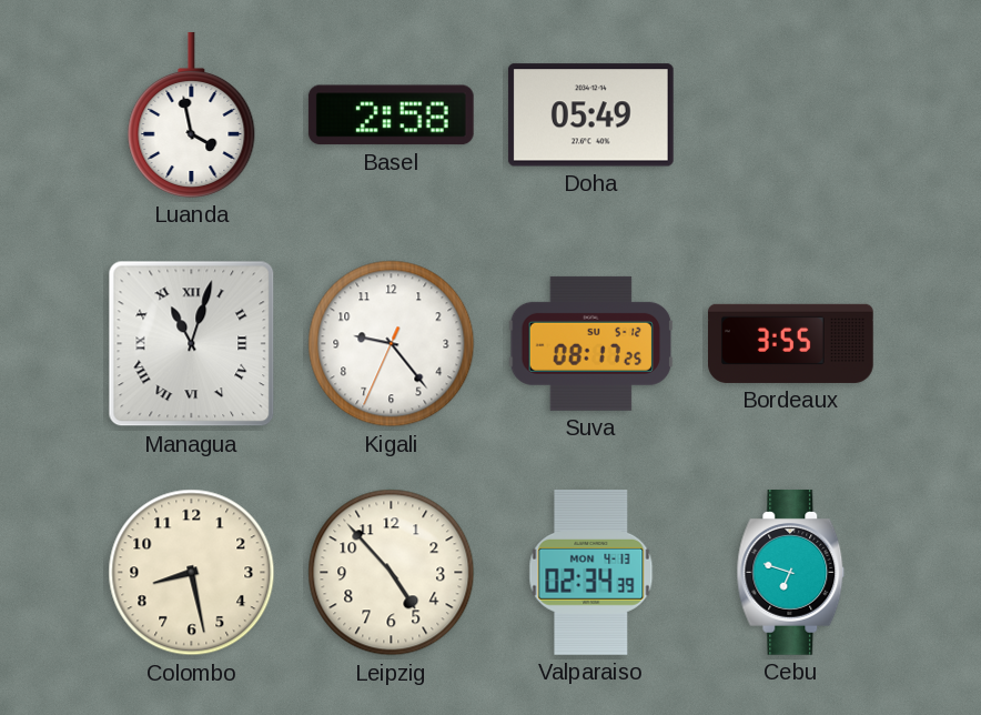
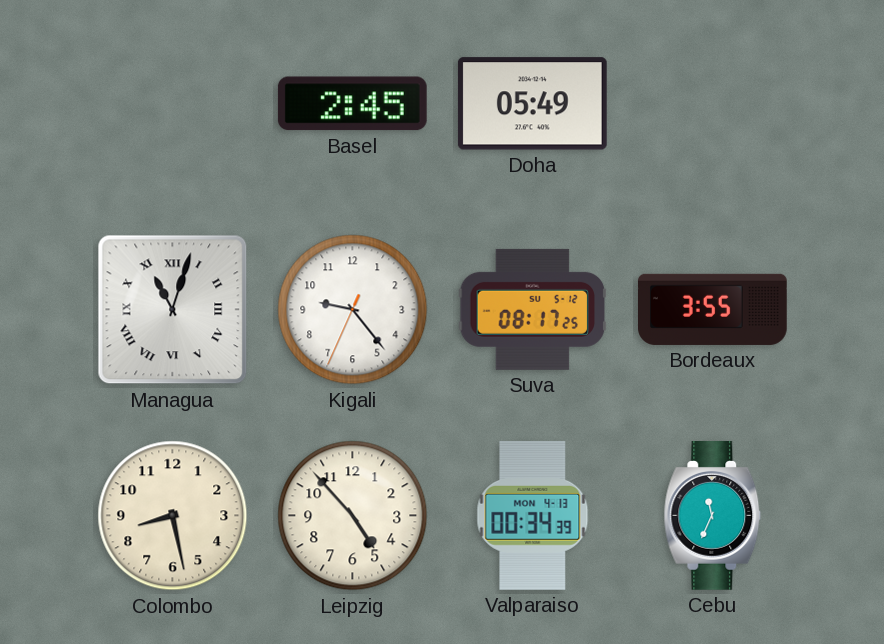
Luanda: 3:58 -> none
Basel: 2:58 -> 2:45
Valparaiso: 02:34 -> 00:34
Cebu: 6:48 -> 11:34
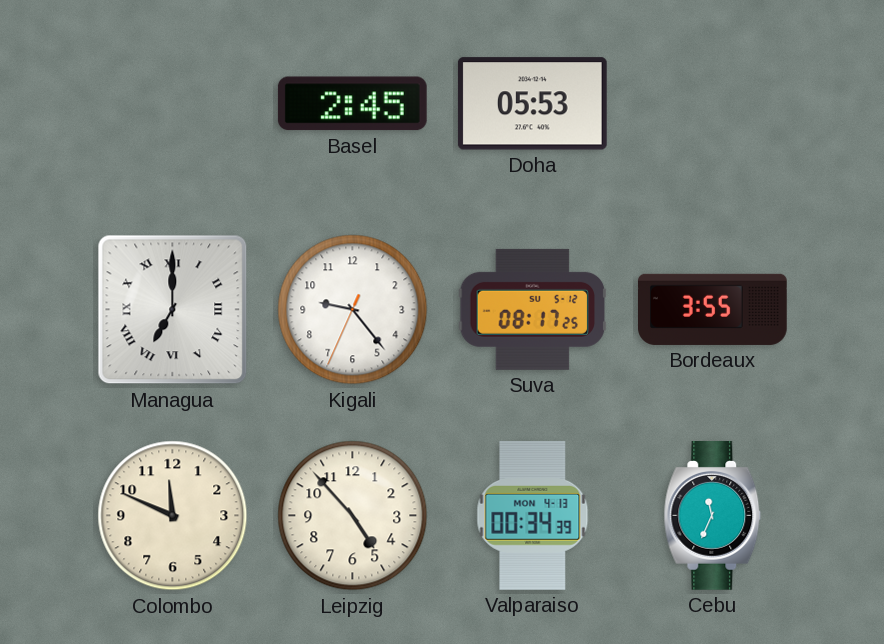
Doha: 05:49 -> 05:53
Managua: 11:03 -> 7:00
Colombo: 8:28 -> 11:49
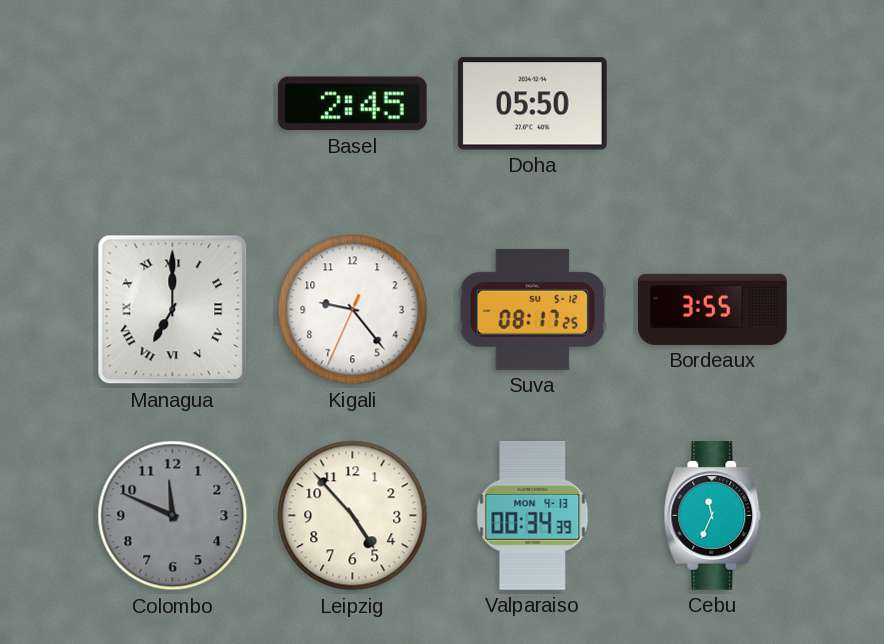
Doha: 05:53 -> 05:50
Colombo dial: cream -> grey
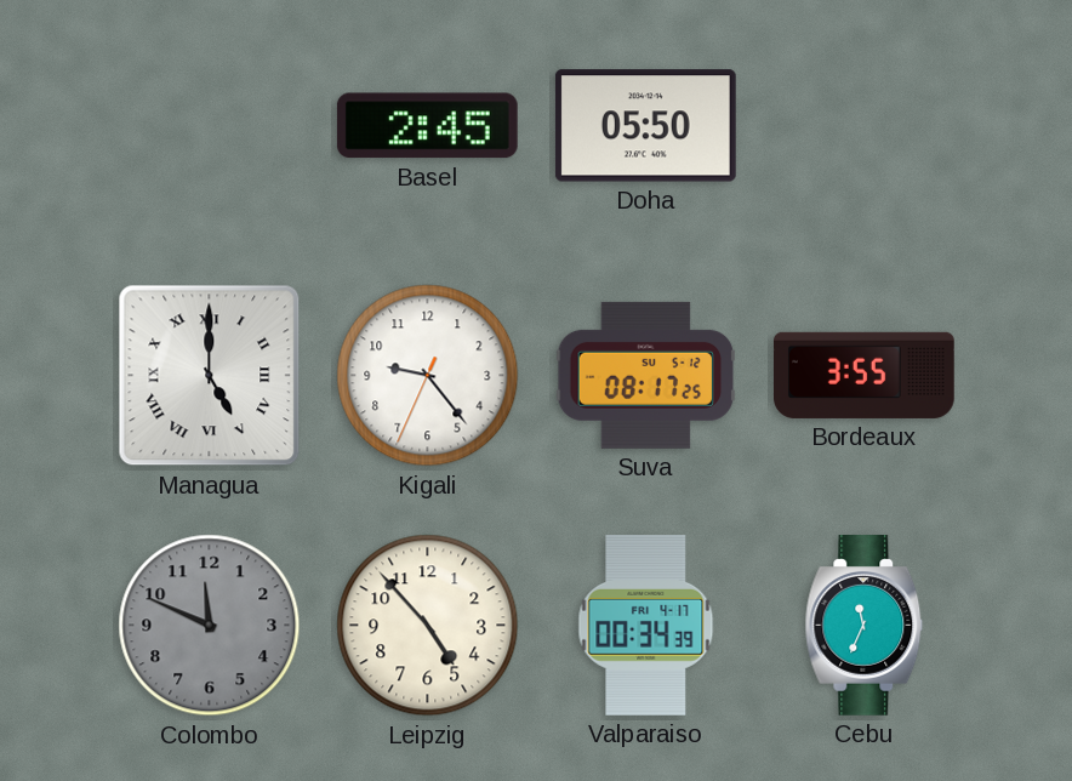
Managua: 7:00 -> 5:00
Valparaiso date: MON 4-13 -> FRI 4-17
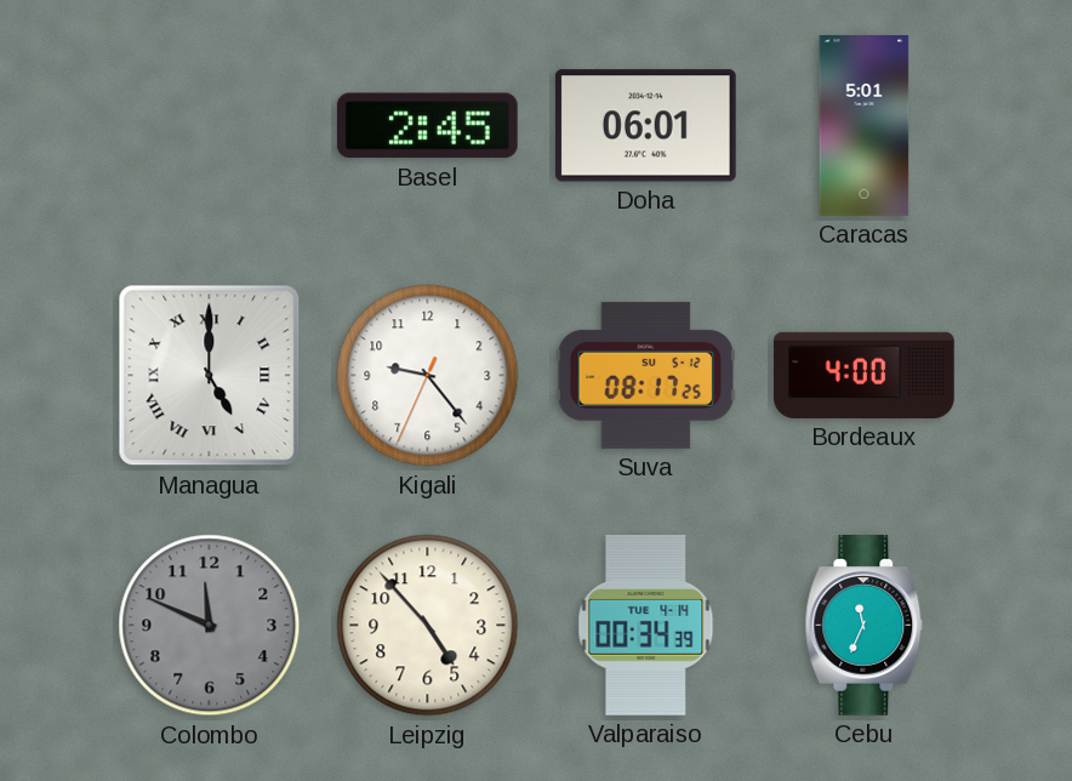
Doha: 05:50 -> 06:01
Caracas: none -> 5:01
Bordeaux: 3:55 -> 4:00
Valparaiso date: FRI 4-17 -> TUE 4-14
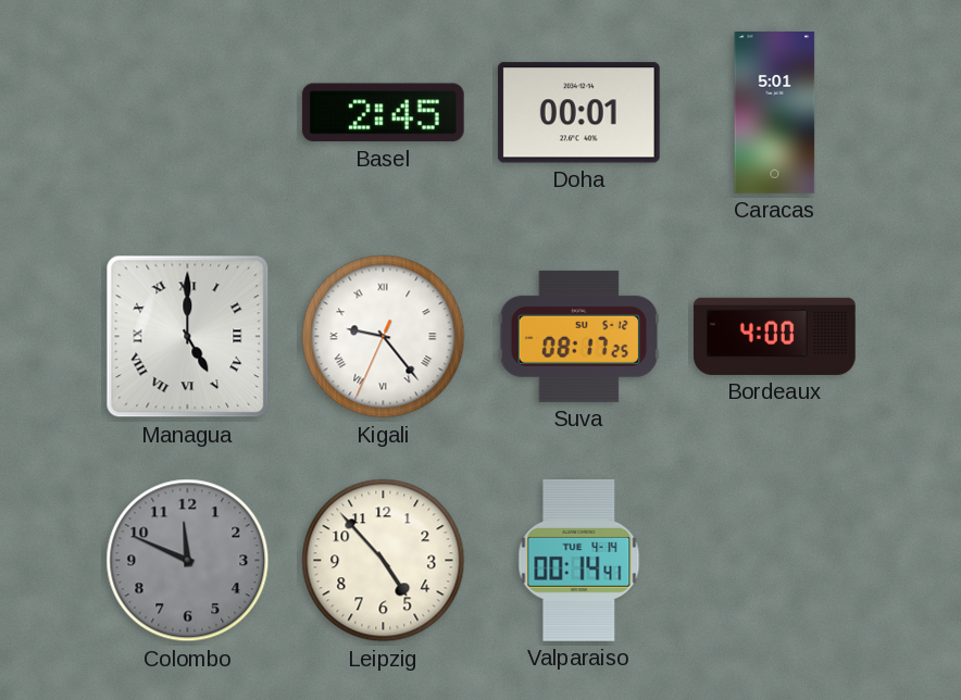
Doha: 06:01 -> 00:01
Kigali numerals: Arabic -> Roman
Valparaiso: 00:34 -> 00:14
Cebu: 11:34 -> none
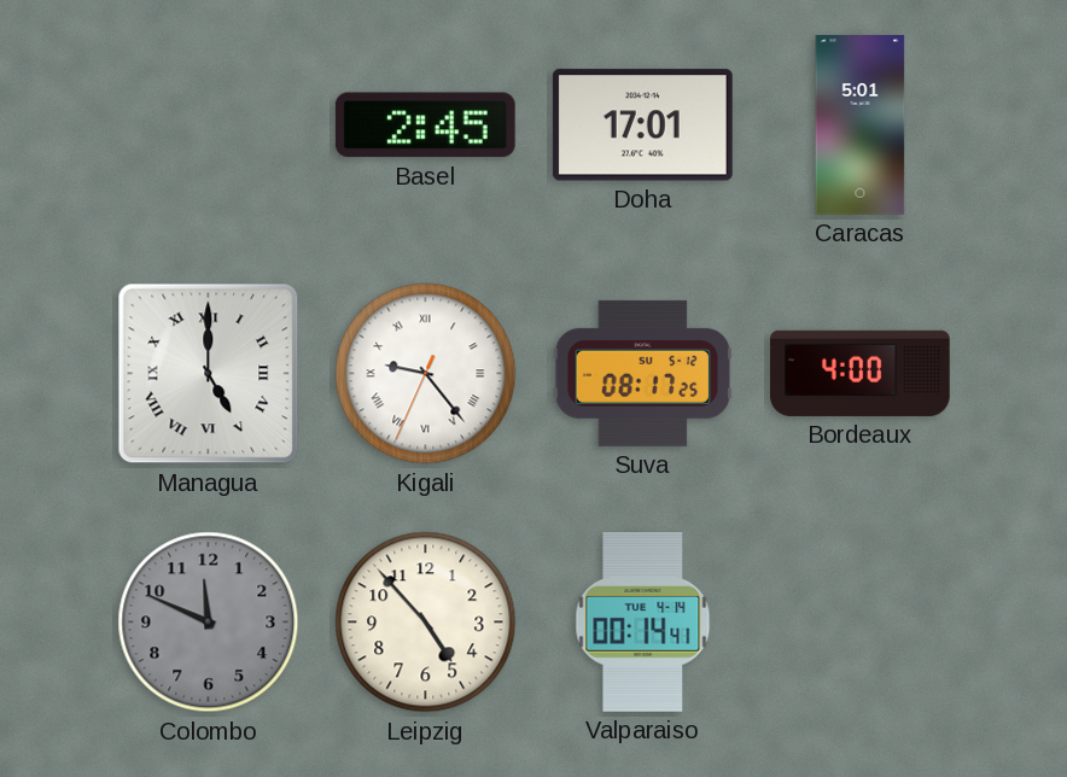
Doha: 00:01 -> 17:01
